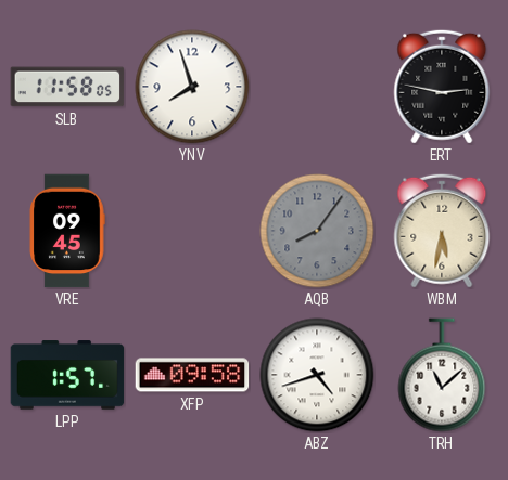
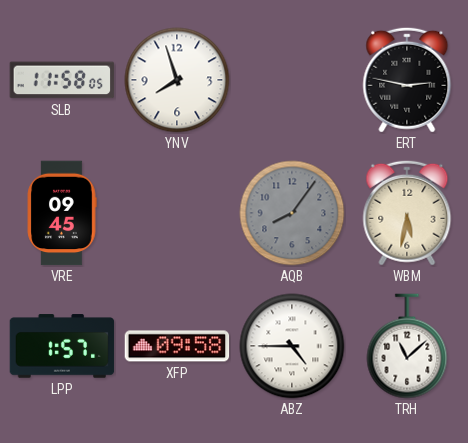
ABZ: 4:42 -> 4:45
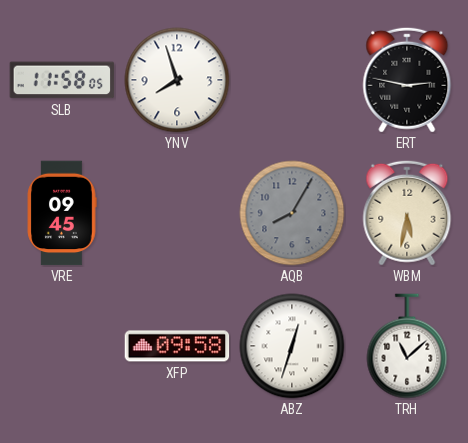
AQB: 8:06 -> 8:05
LPP: 1:57 -> none
ABZ: 4:45 -> 12:33
